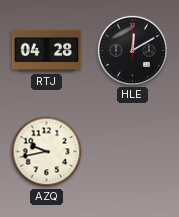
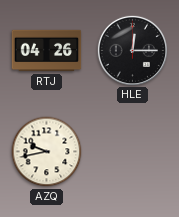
RTJ: 04:28 -> 04:26
HLE: 12:10 -> 12:15
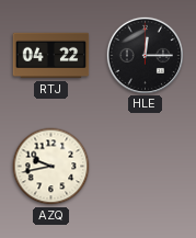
RTJ: 04:26 -> 04:22
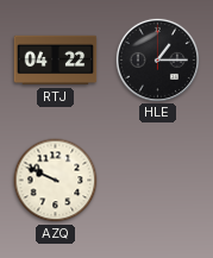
HLE: 12:15 -> 1:15
AZQ: 9:43 -> 9:49
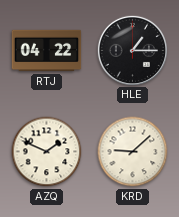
AZQ: 9:49 -> 1:49
KRD: none -> 9:08
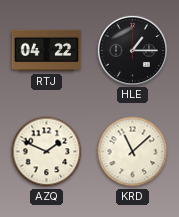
KRD: 9:08 -> 11:08
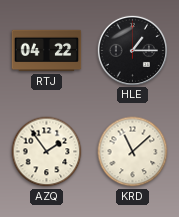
AZQ: 1:49 -> 1:54
